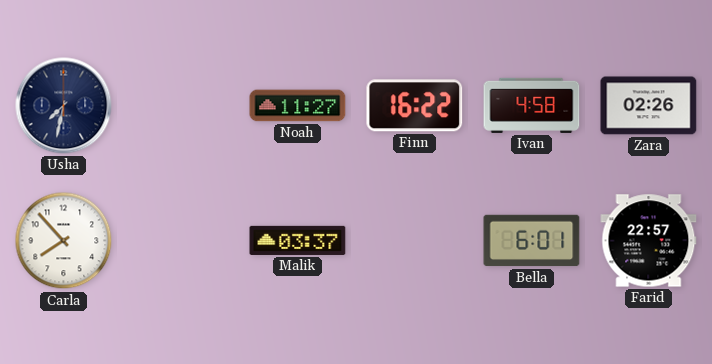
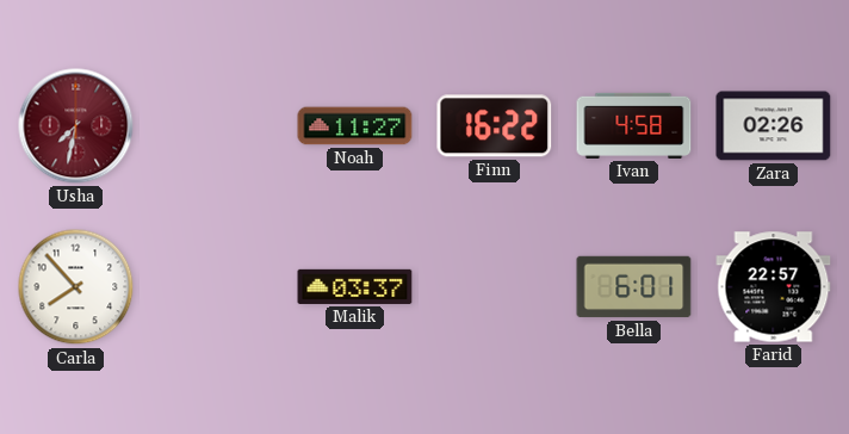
Usha dial: navy -> burgundy
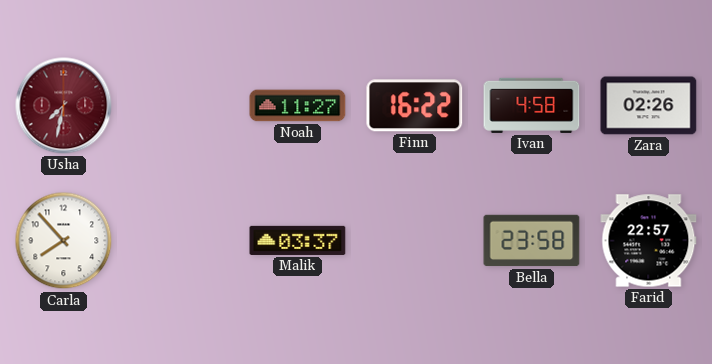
Bella: 6:01 -> 23:58
